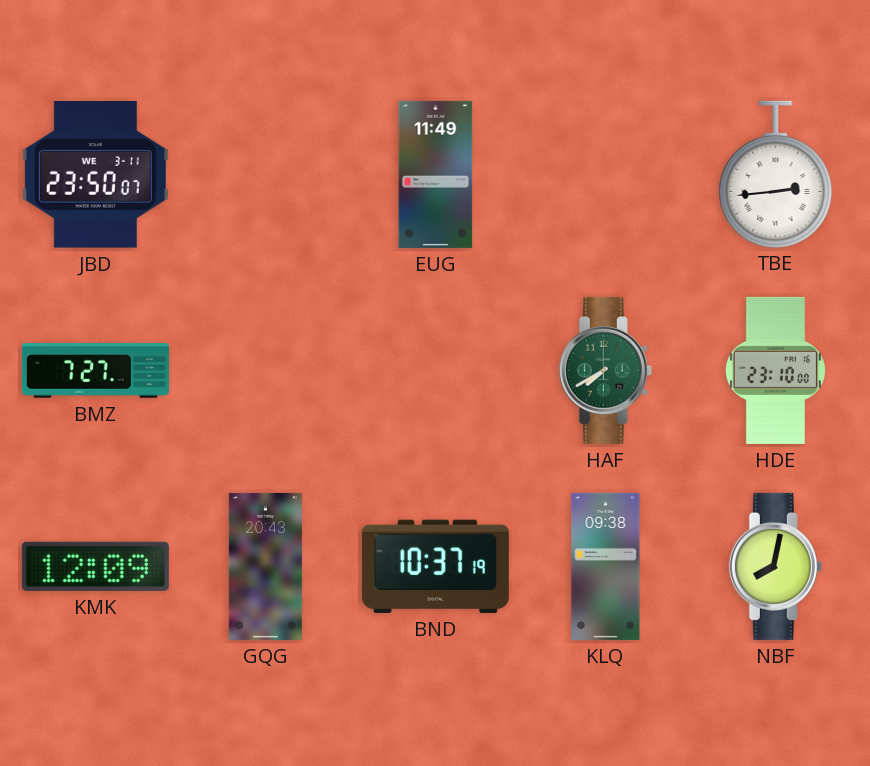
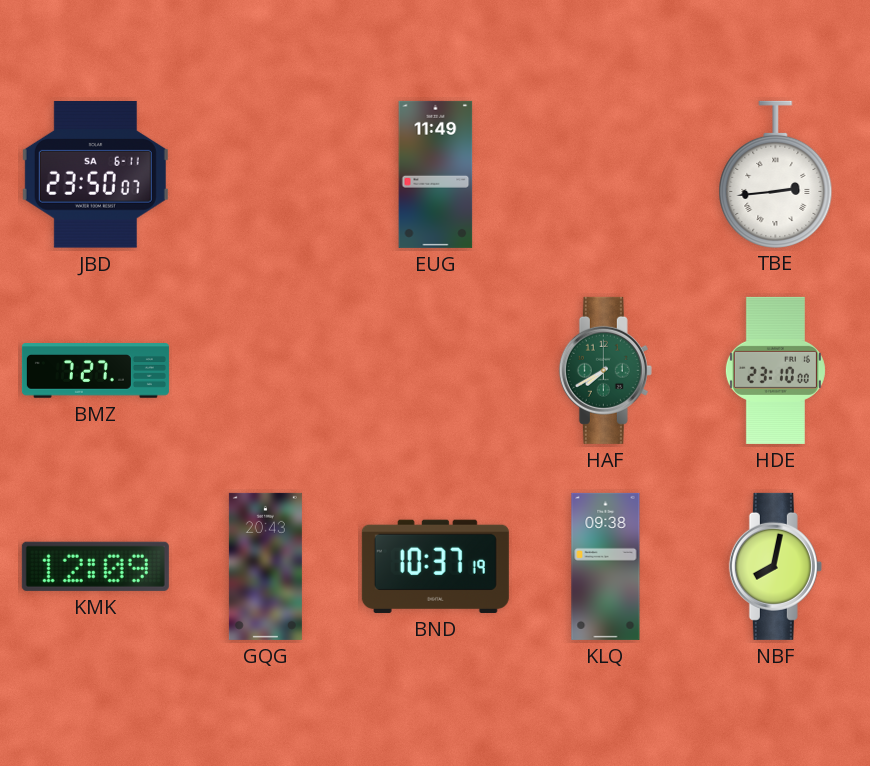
JBD date: WE 3-11 -> SA 6-11
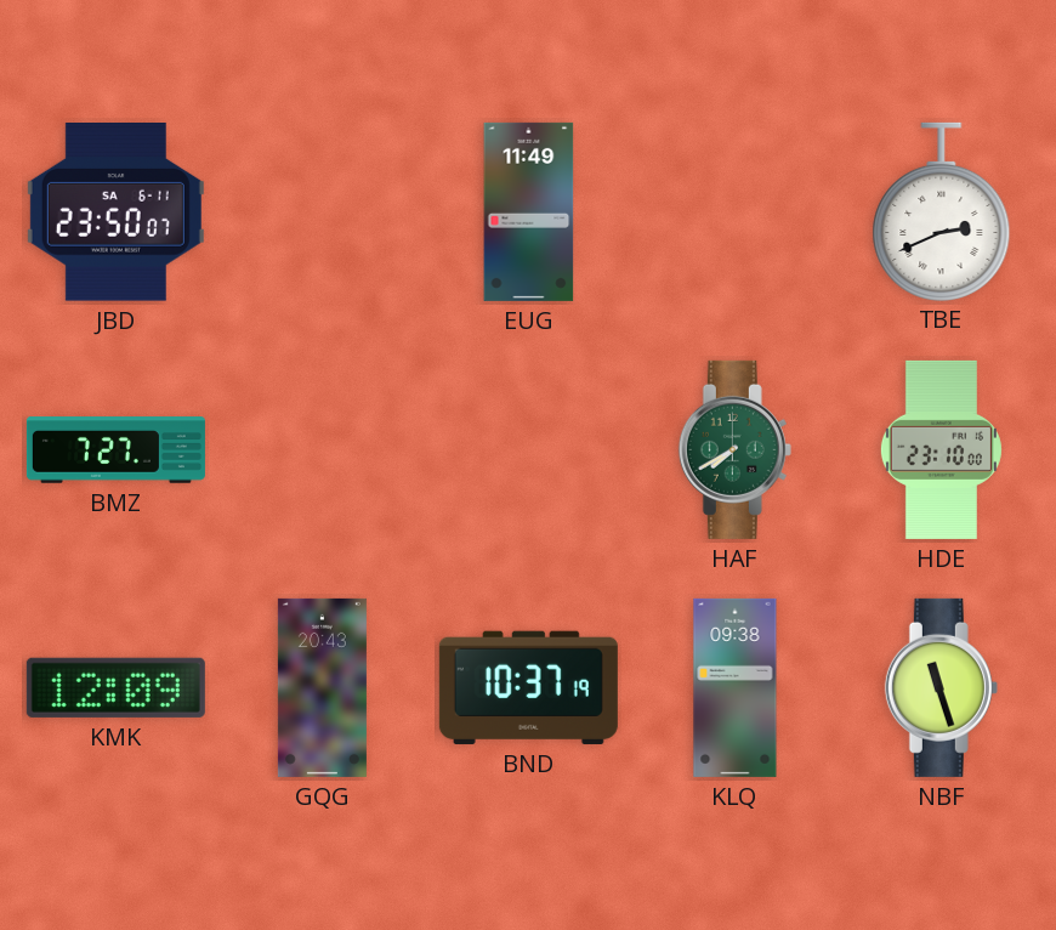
TBE: 2:44 -> 2:41
NBF: 8:02 -> 11:27
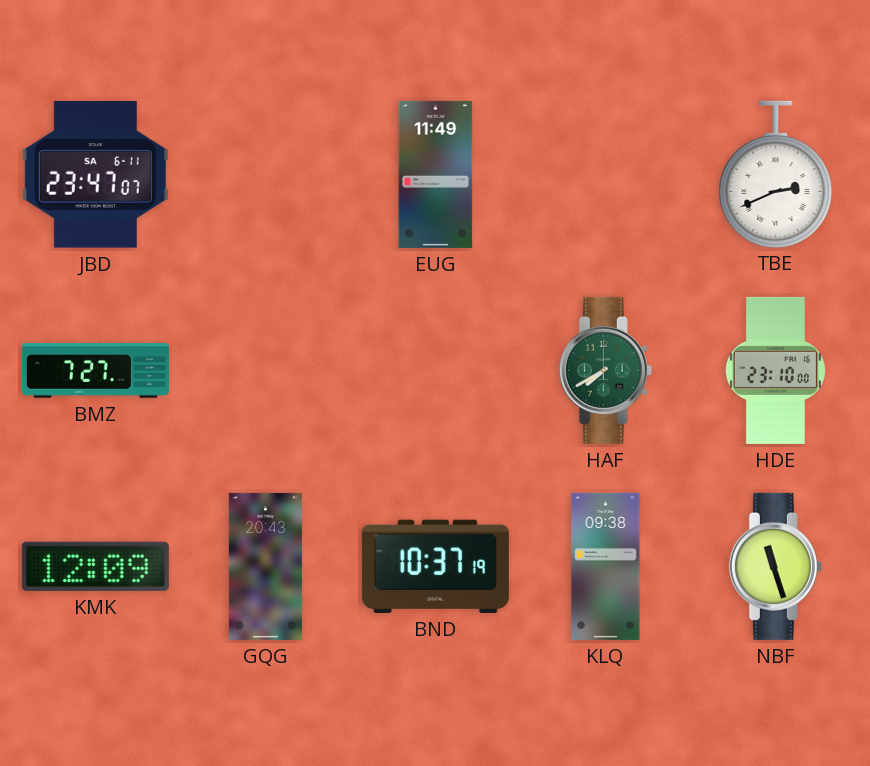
JBD: 23:50 -> 23:47
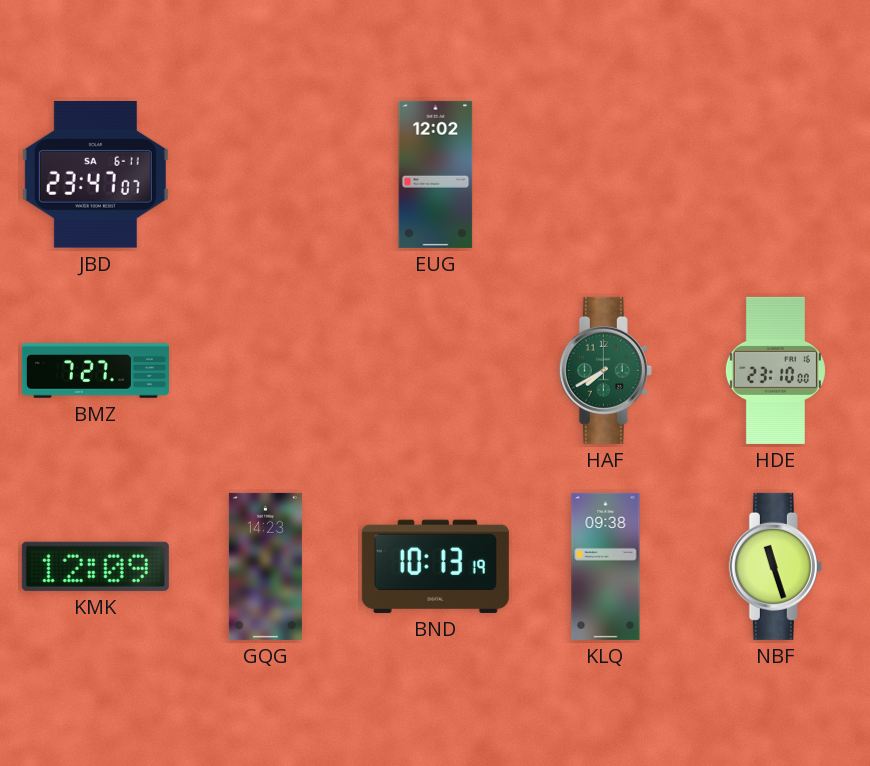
EUG: 11:49 -> 12:02
TBE: 2:41 -> none
GQG: 20:43 -> 14:23
BND: 10:37 -> 10:13
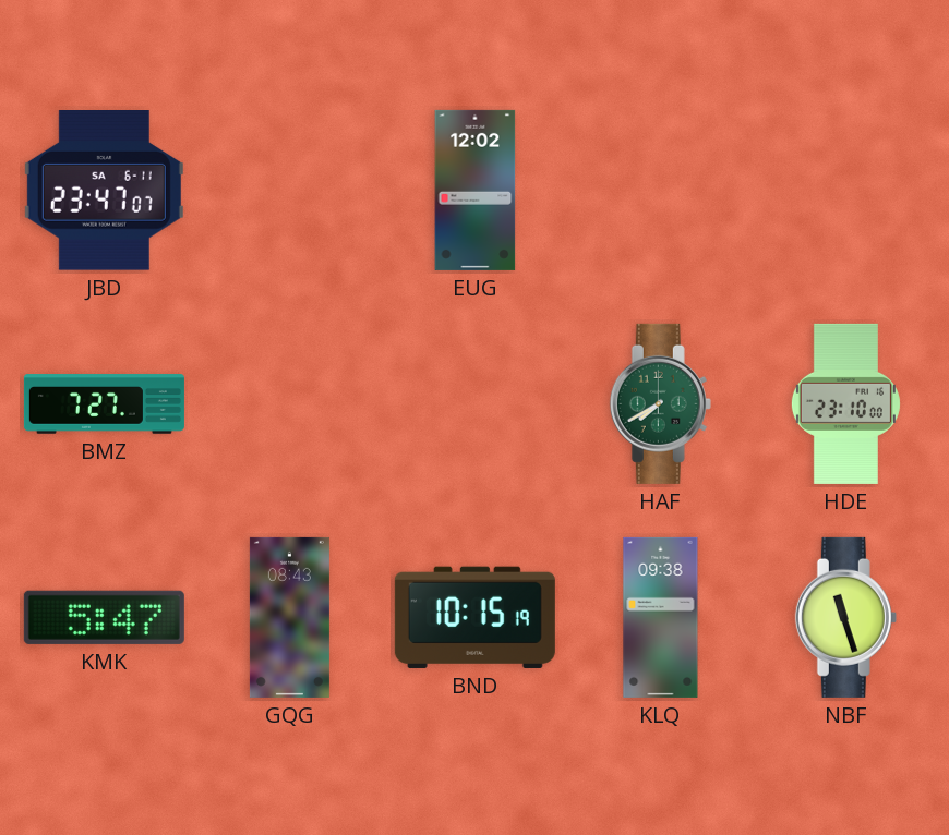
KMK: 12:09 -> 5:47
GQG: 14:23 -> 08:43
BND: 10:13 -> 10:15
